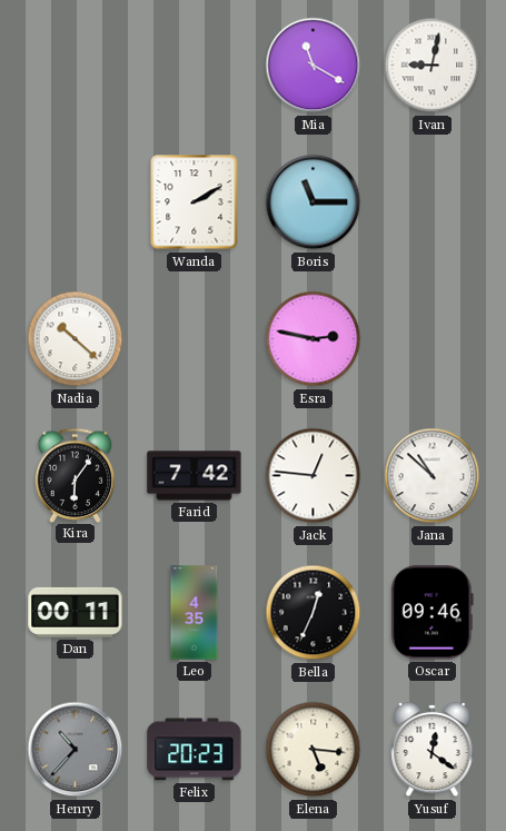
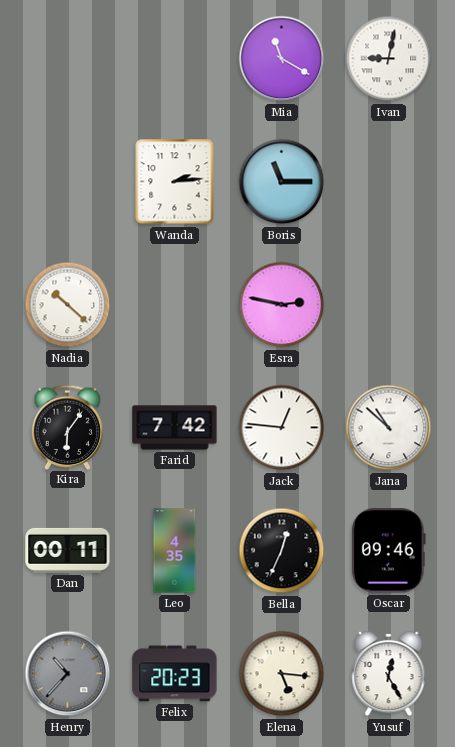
Wanda: 2:10 -> 2:14
Yusuf: 12:21 -> 12:25
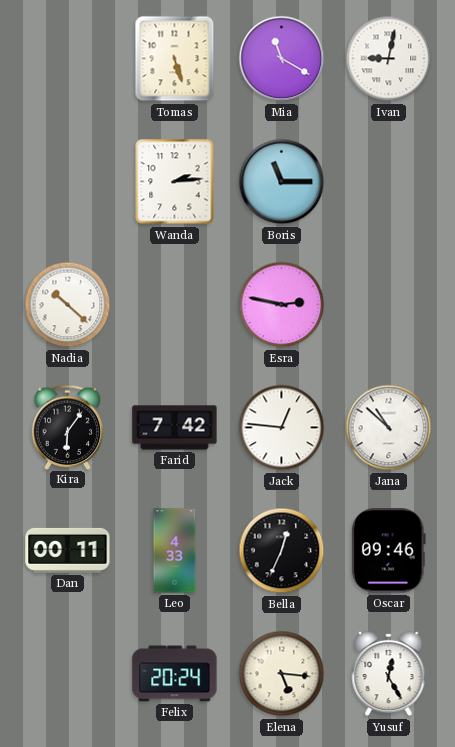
Tomas: none -> 5:27
Leo: 4:35 -> 4:33
Henry: 10:37 -> none
Felix: 20:23 -> 20:24
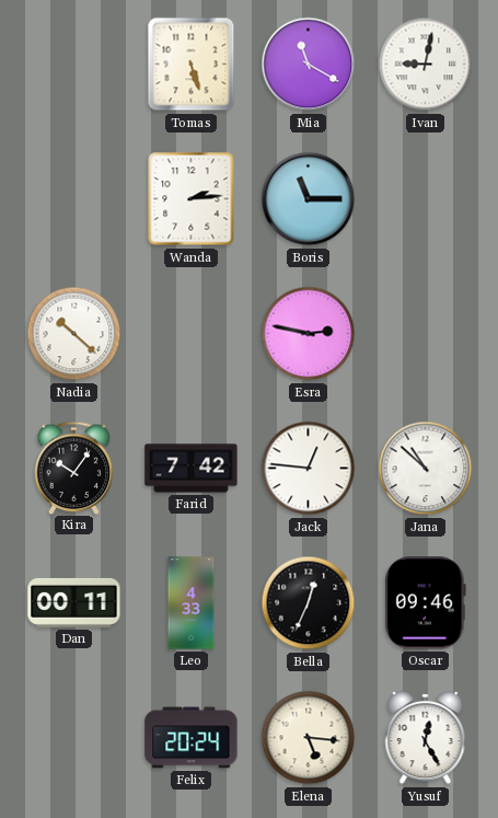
Kira: 6:06 -> 10:06
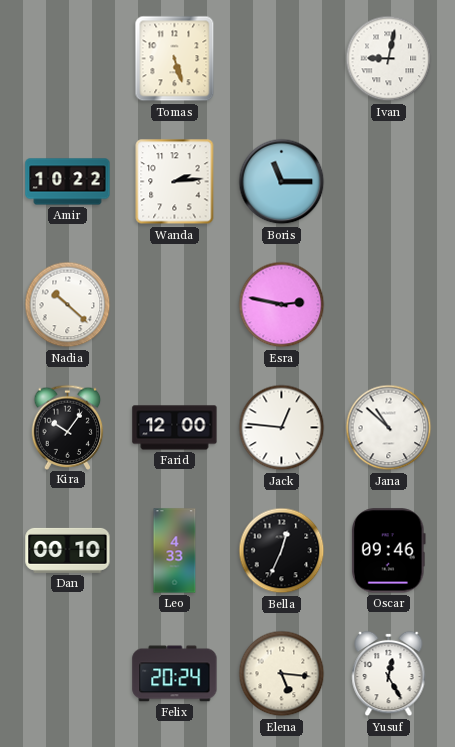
Mia: 11:20 -> none
Amir: none -> 10:22
Farid: 7:42 -> 12:00
Dan: 00:11 -> 00:10
